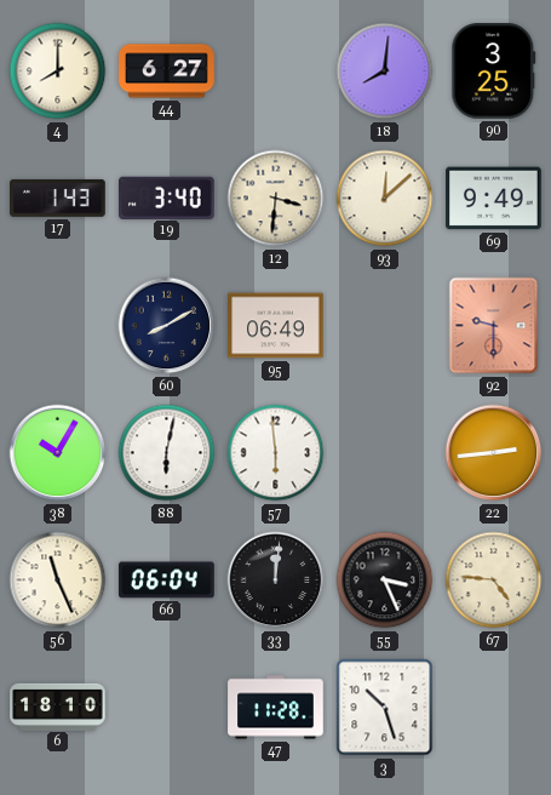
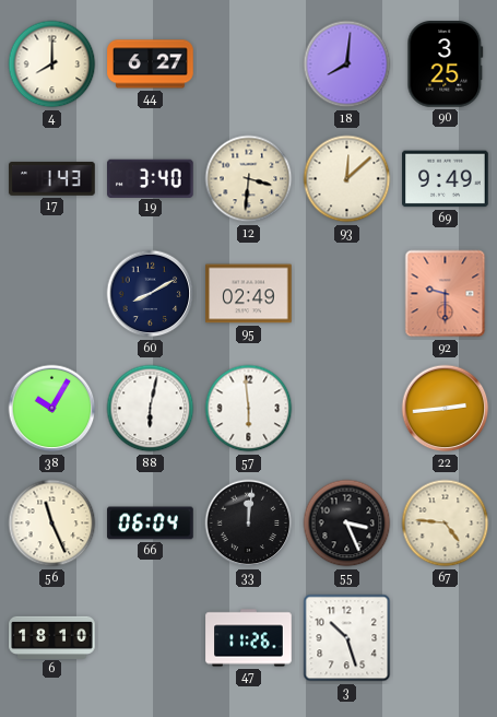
95: 06:49 -> 02:49
47: 11:28 -> 11:26
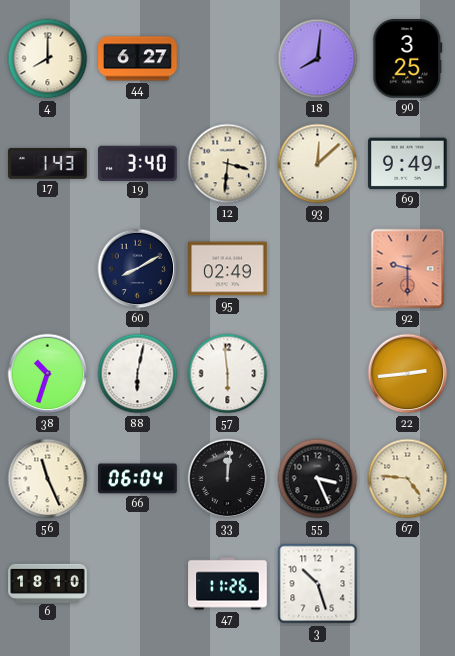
38: 10:05 -> 10:33
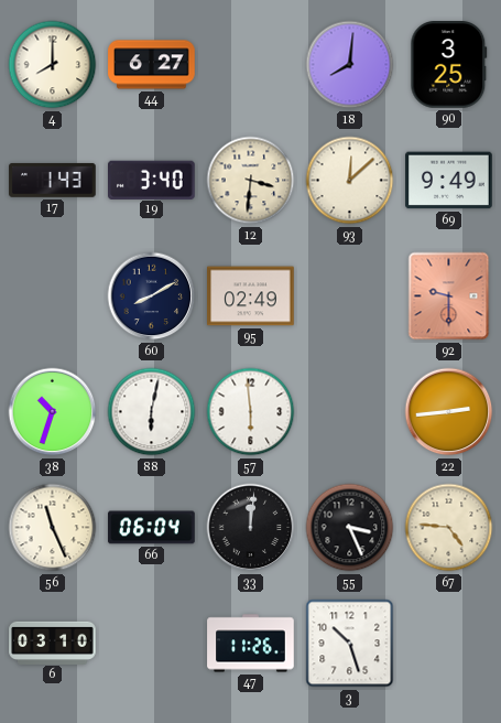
6: 18:10 -> 03:10
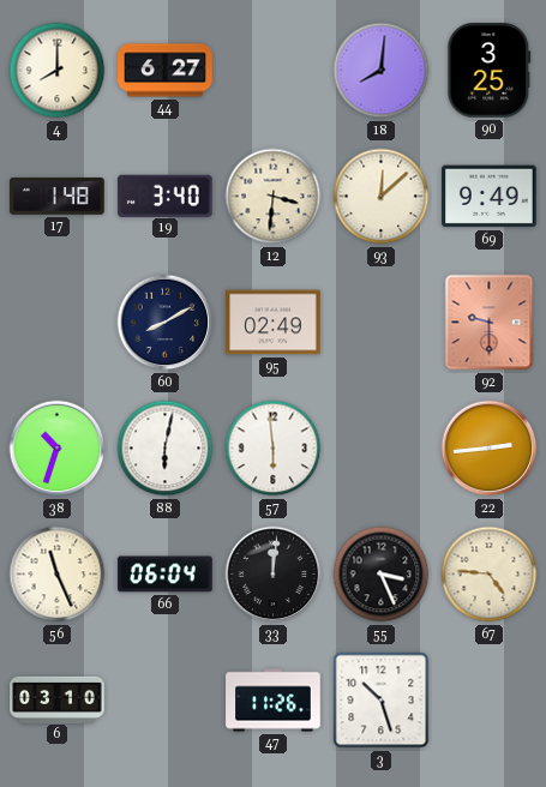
17: 1:43 -> 1:48
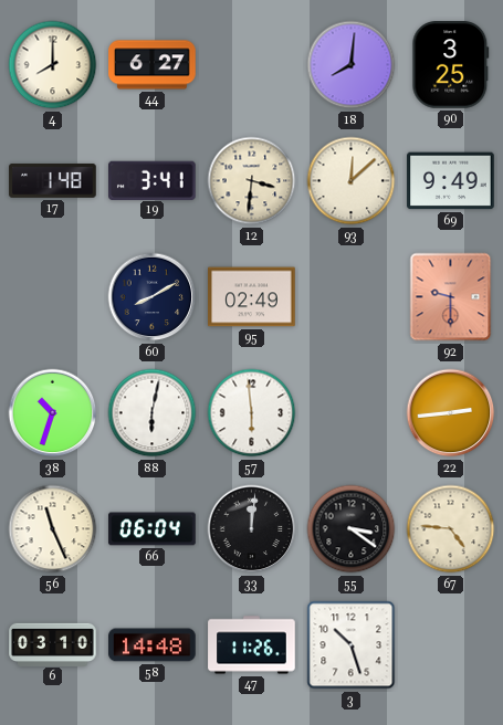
19: 3:40 -> 3:41
55: 3:26 -> 3:21
58: none -> 14:48
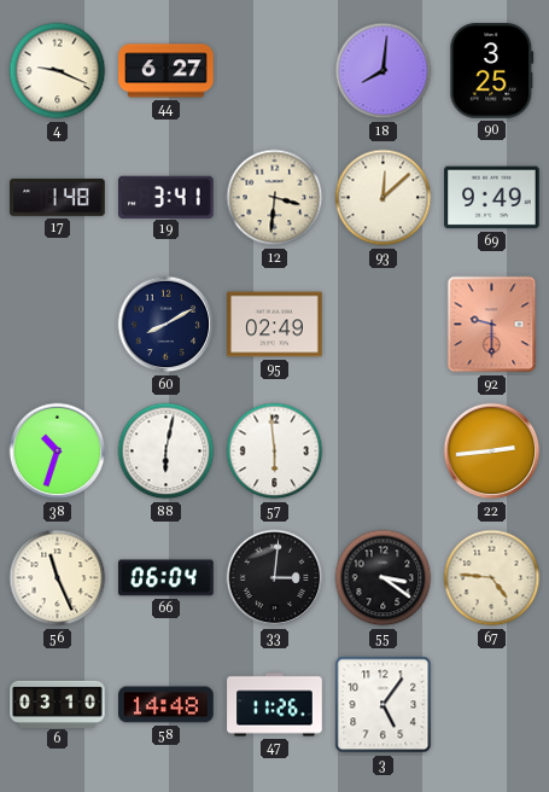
4: 8:00 -> 9:19
33: 12:01 -> 3:01
3: 10:27 -> 5:06
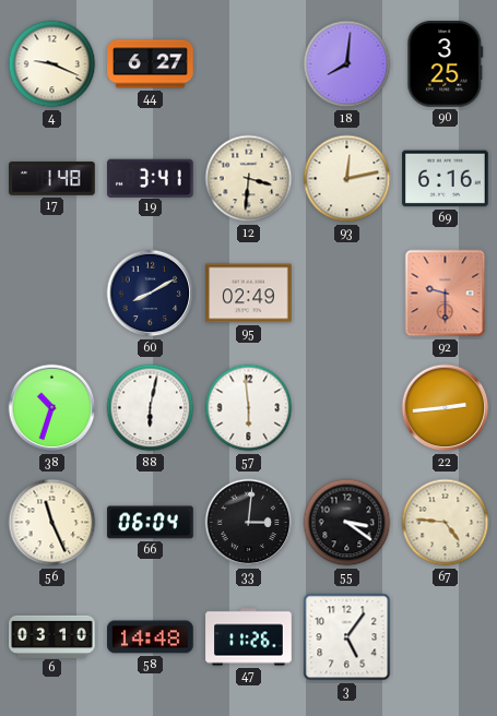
93: 12:08 -> 12:13
69: 9:49 -> 6:16
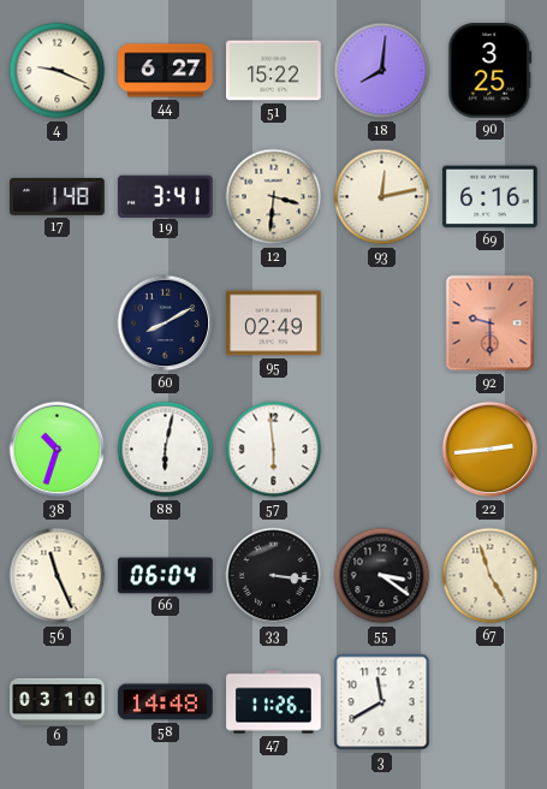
51: none -> 15:22
33: 3:01 -> 3:16
67: 4:46 -> 4:57
3: 5:06 -> 11:40
